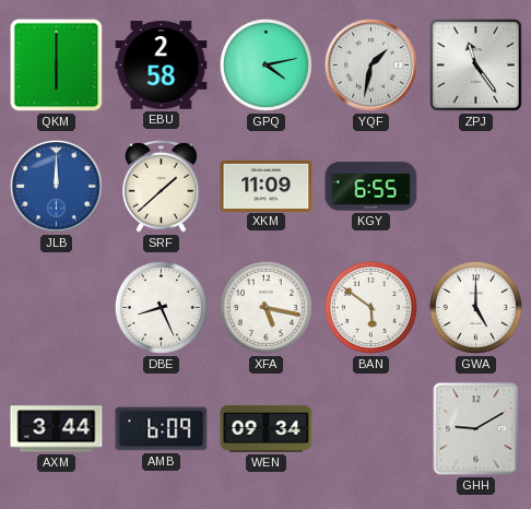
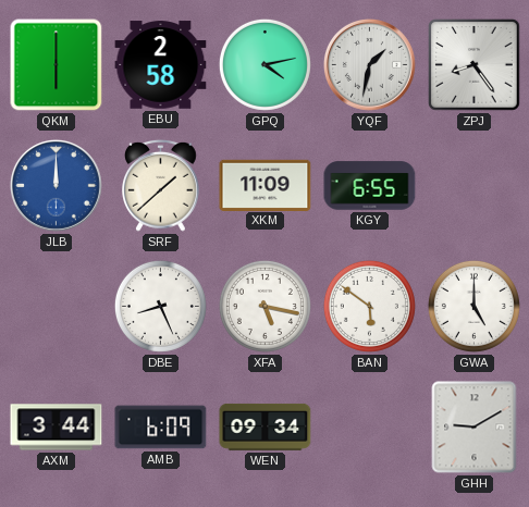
ZPJ: 11:24 -> 8:24
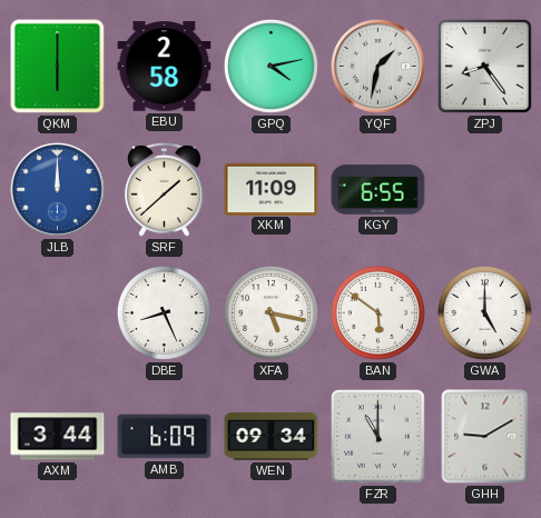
FZR: none -> 11:00
